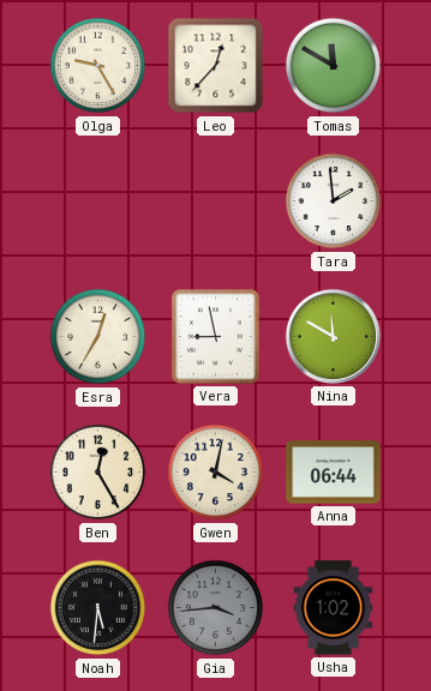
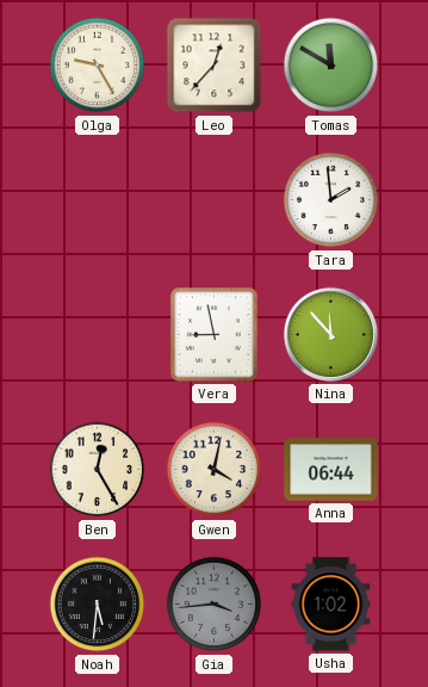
Esra: 12:35 -> none
Nina: 11:50 -> 11:53
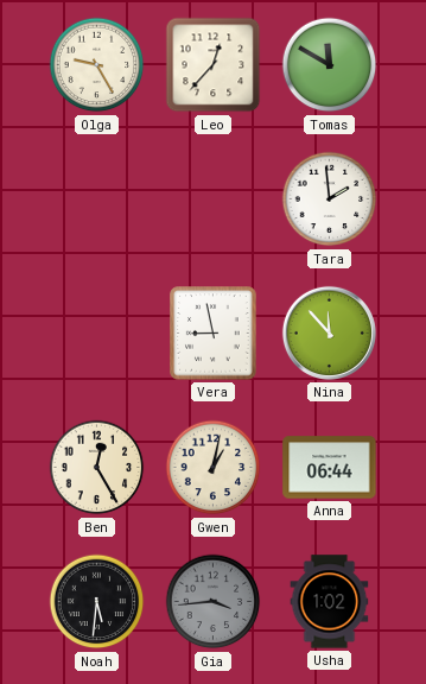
Gwen: 4:02 -> 1:02
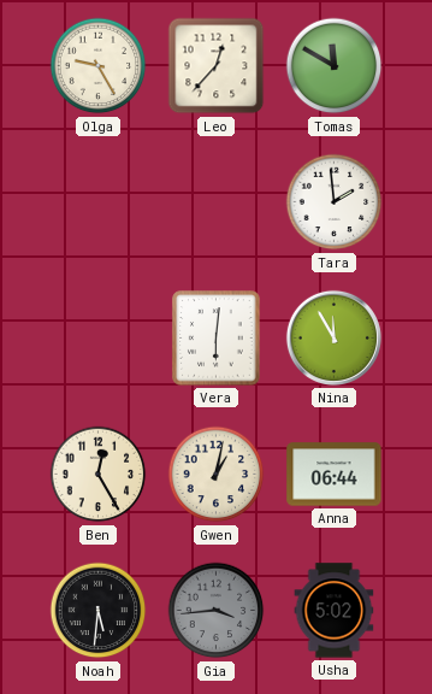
Vera: 8:58 -> 6:01
Nina: 11:53 -> 11:55
Usha: 1:02 -> 5:02
